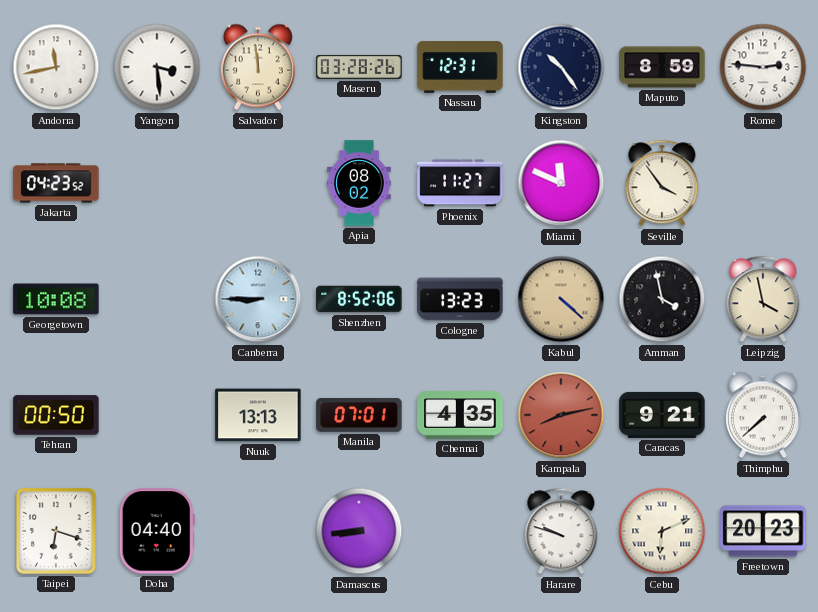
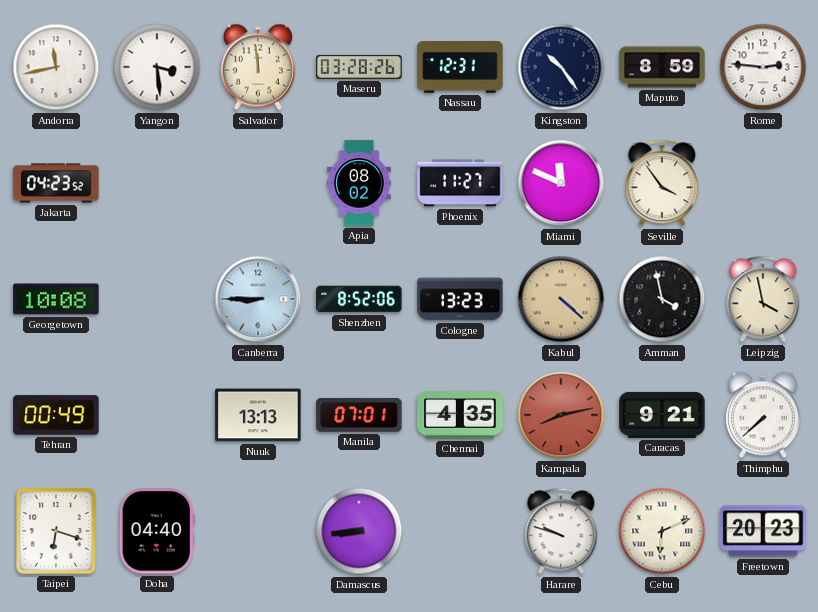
Tehran: 00:50 -> 00:49
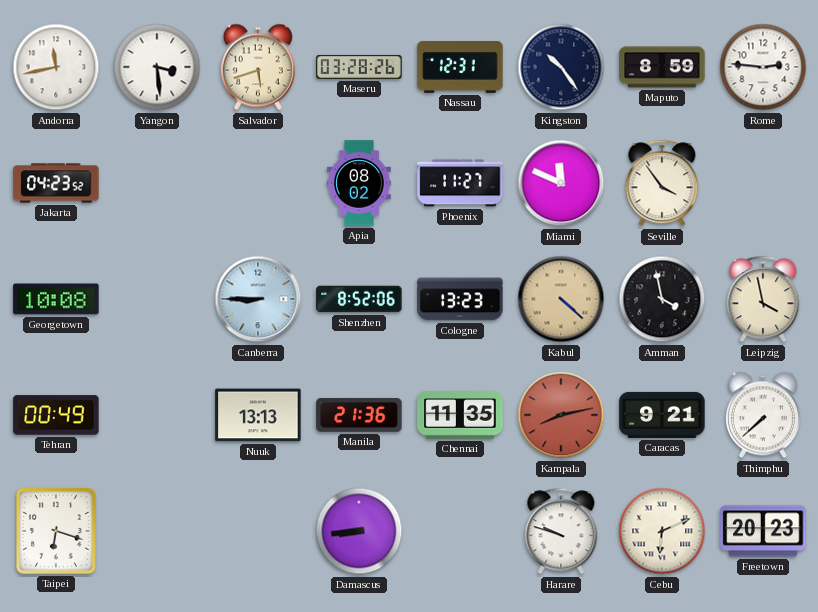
Salvador: 11:59 -> 5:42
Manila: 07:01 -> 21:36
Chennai: 4:35 -> 11:35
Doha: 04:40 -> none
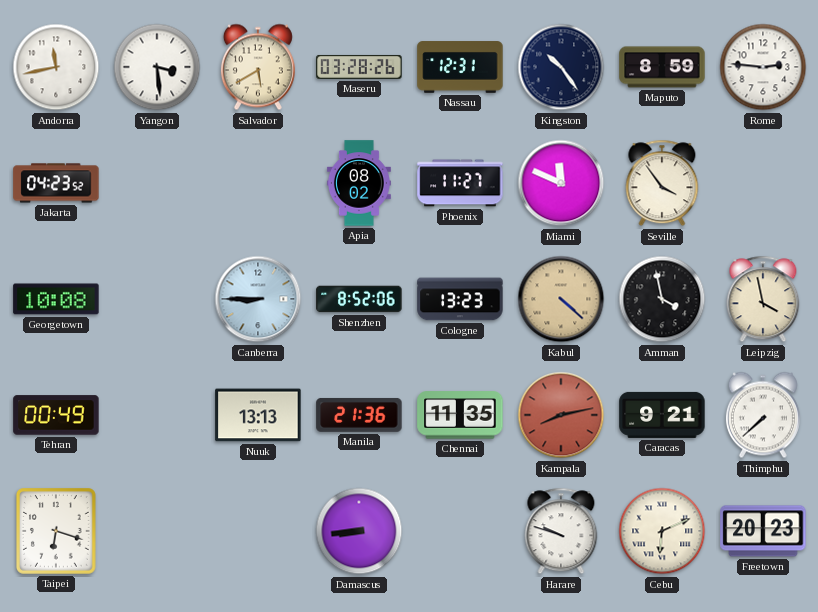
Salvador: 5:42 -> 5:40
